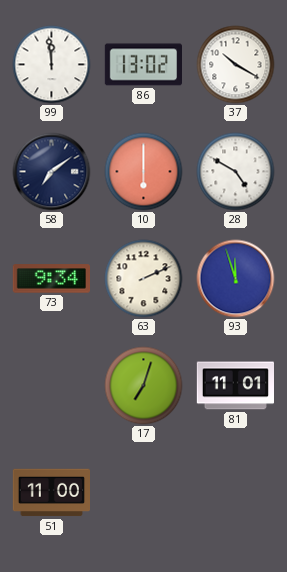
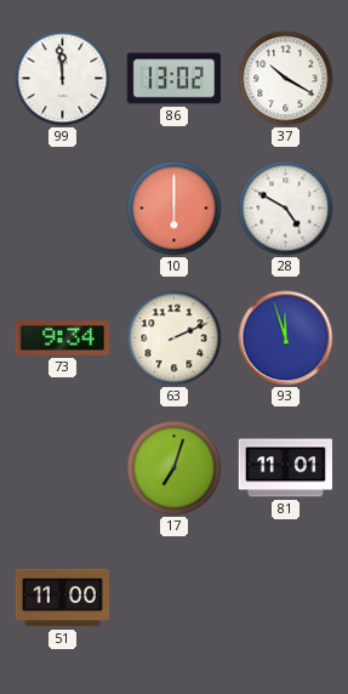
58: 7:09 -> none
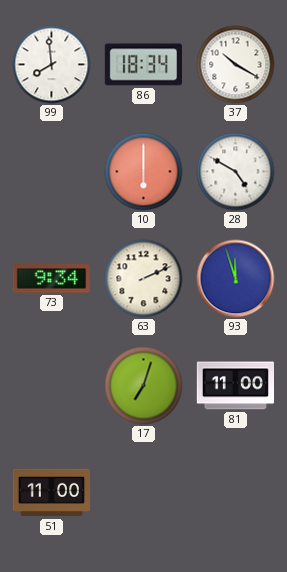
99: 11:59 -> 7:59
86: 13:02 -> 18:34
81: 11:01 -> 11:00
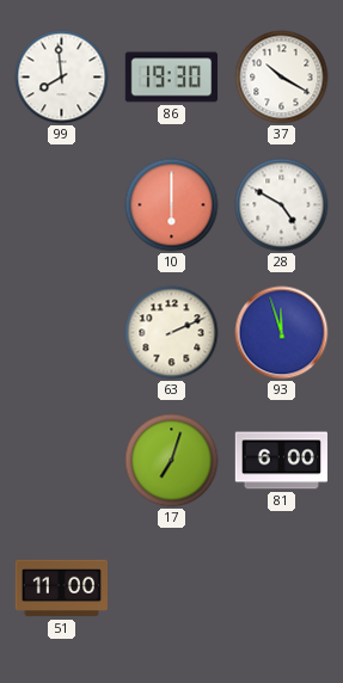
86: 18:34 -> 19:30
73: 9:34 -> none
81: 11:00 -> 6:00
